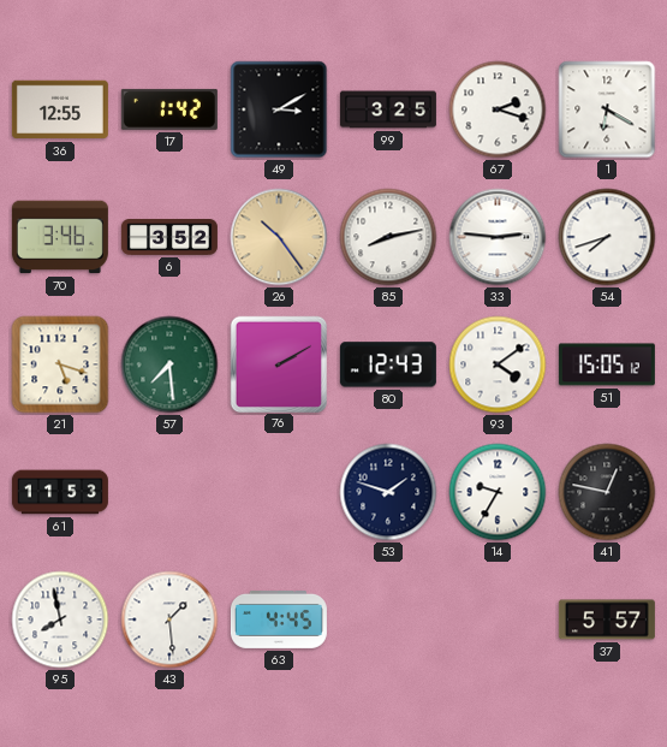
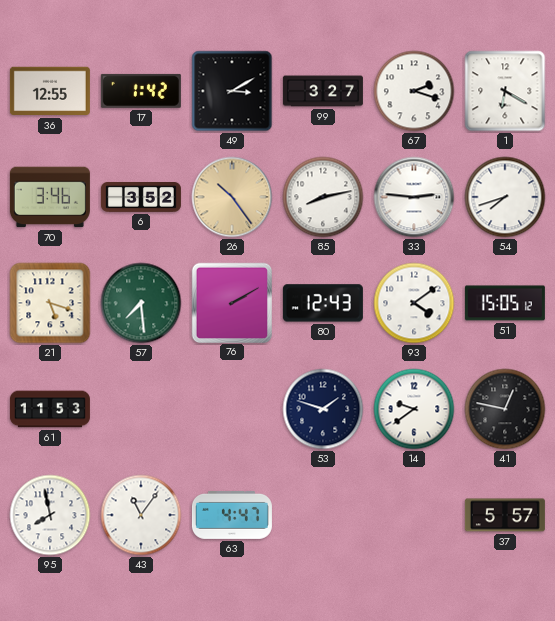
99: 3:25 -> 3:27
14: 9:35 -> 9:39
43: 1:29 -> 11:06
63: 4:45 -> 4:47
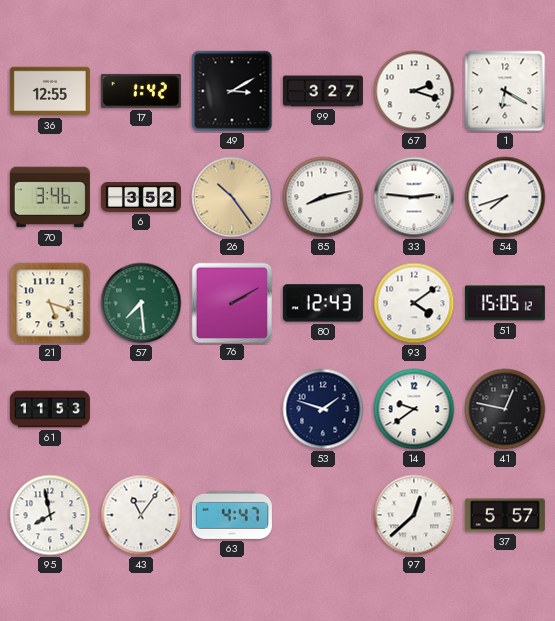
97: none -> 12:38
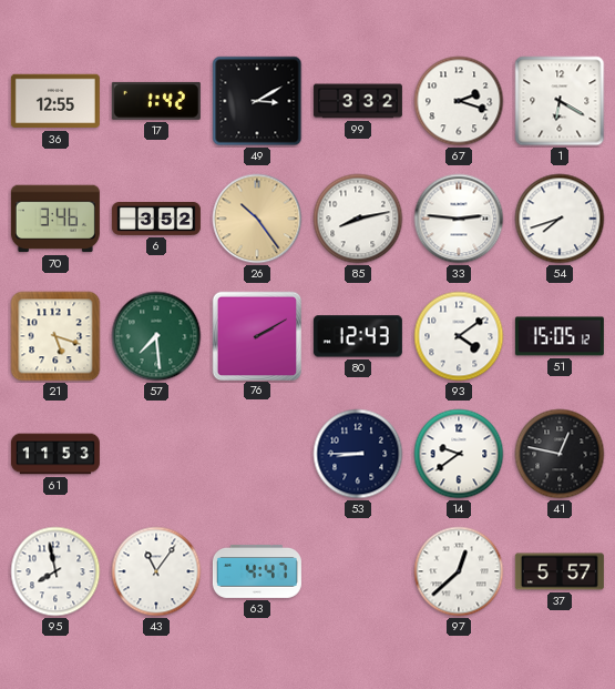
99: 3:27 -> 3:32
53: 1:48 -> 8:45
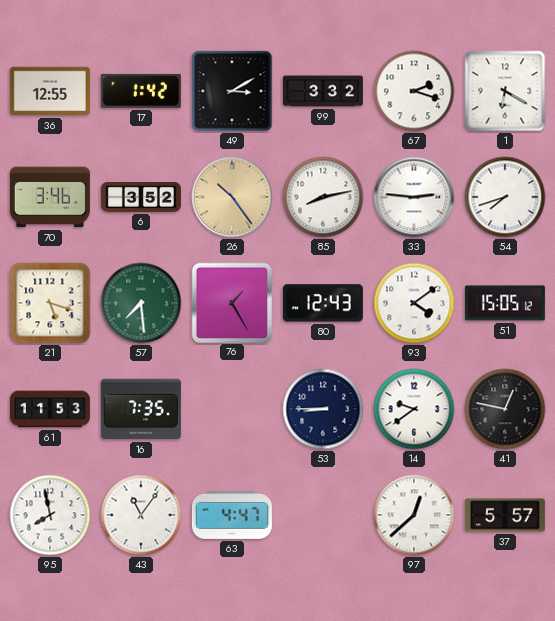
76: 2:10 -> 1:25
16: none -> 7:35
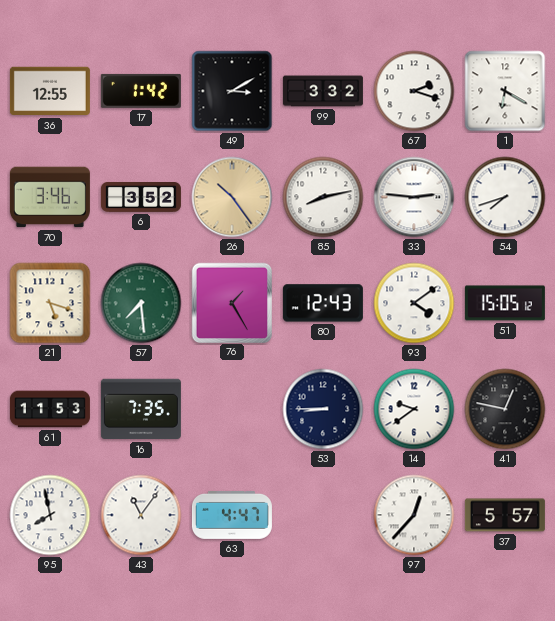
97: 12:38 -> 12:37
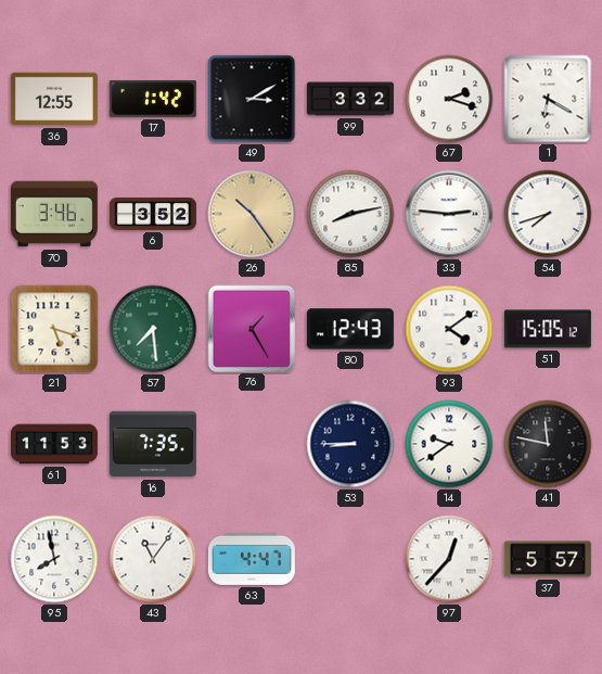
41: 12:47 -> 11:47
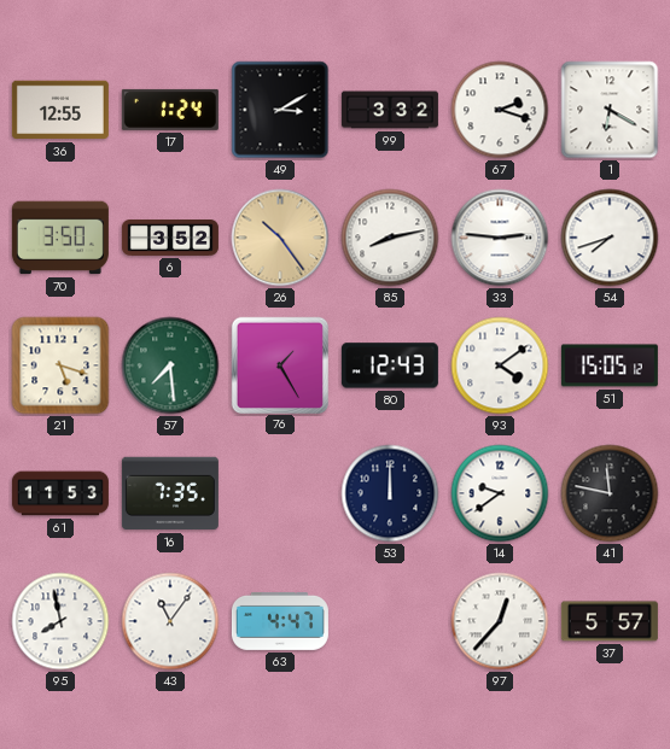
17: 1:42 -> 1:24
70: 3:46 -> 3:50
53: 8:45 -> 12:00
